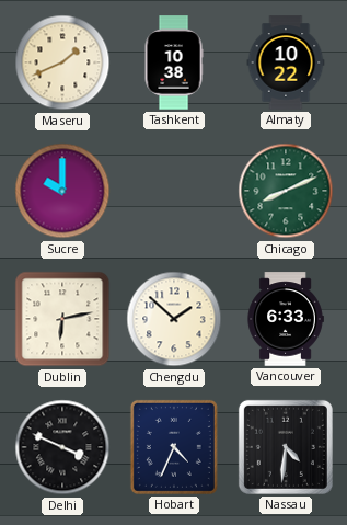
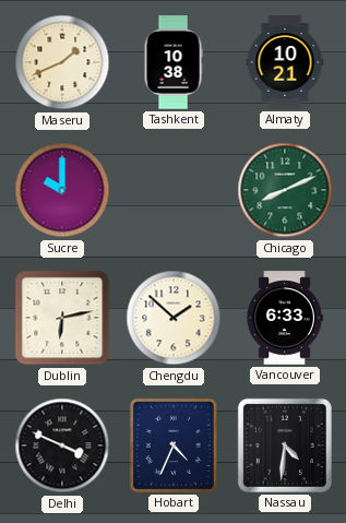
Almaty: 10:22 -> 10:21
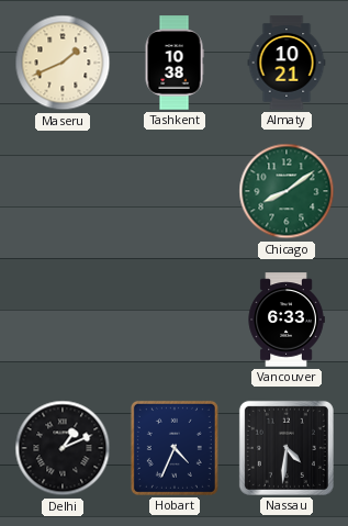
Sucre: 10:00 -> none
Chicago: 8:11 -> 8:09
Dublin: 6:13 -> none
Chengdu: 1:52 -> none
Delhi: 3:49 -> 1:11
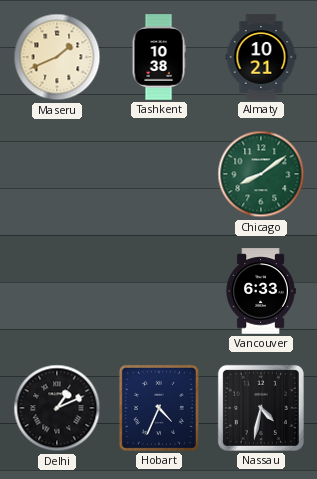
Nassau: 4:31 -> 4:32
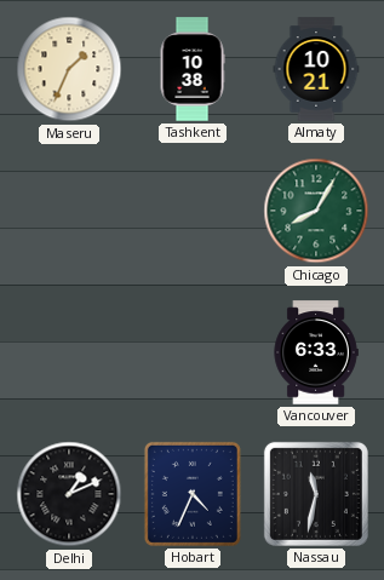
Maseru: 1:41 -> 1:34
Chicago: 8:09 -> 8:05
Nassau: 4:32 -> 11:32
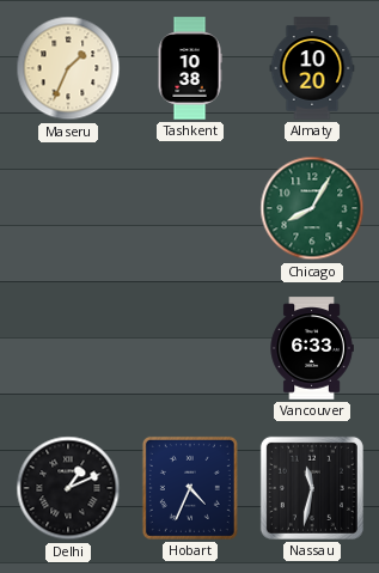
Almaty: 10:21 -> 10:20
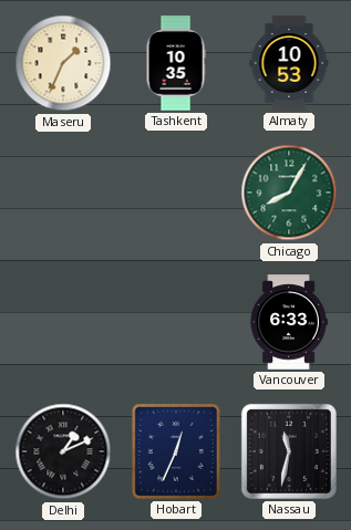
Tashkent: 10:38 -> 10:35
Almaty: 10:20 -> 10:53
Hobart: 4:34 -> 12:34
